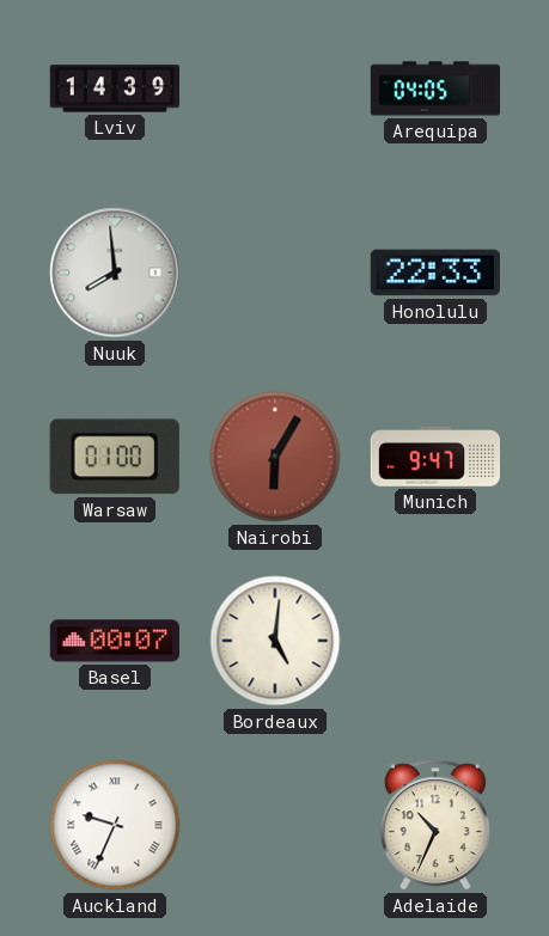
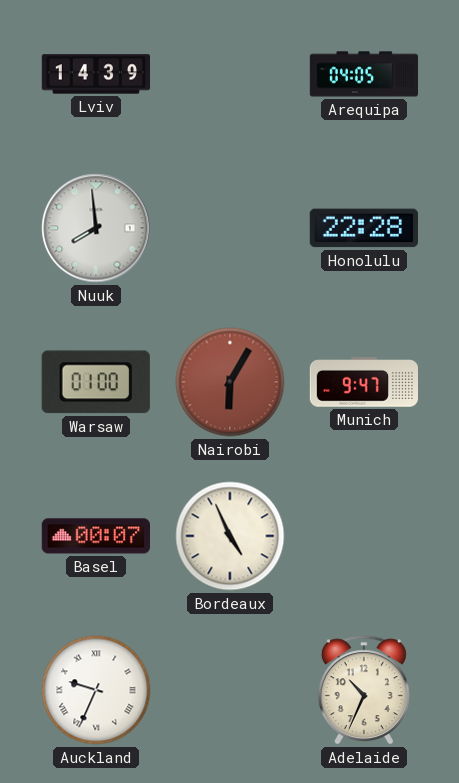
Honolulu: 22:33 -> 22:28
Bordeaux: 5:01 -> 4:56
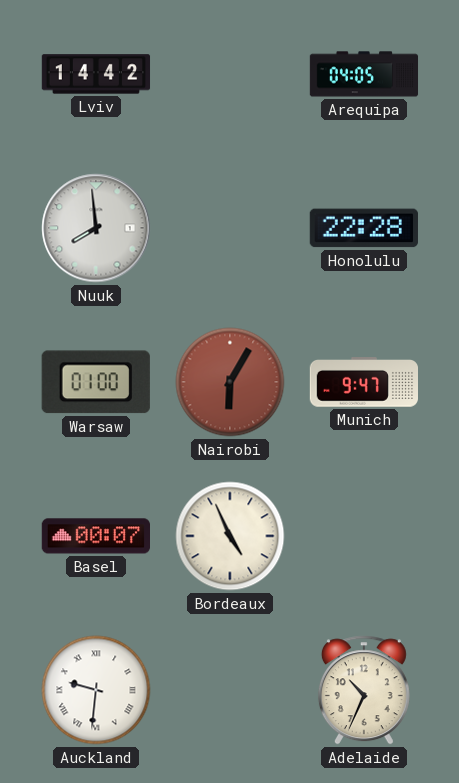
Lviv: 14:39 -> 14:42
Auckland: 9:34 -> 9:31
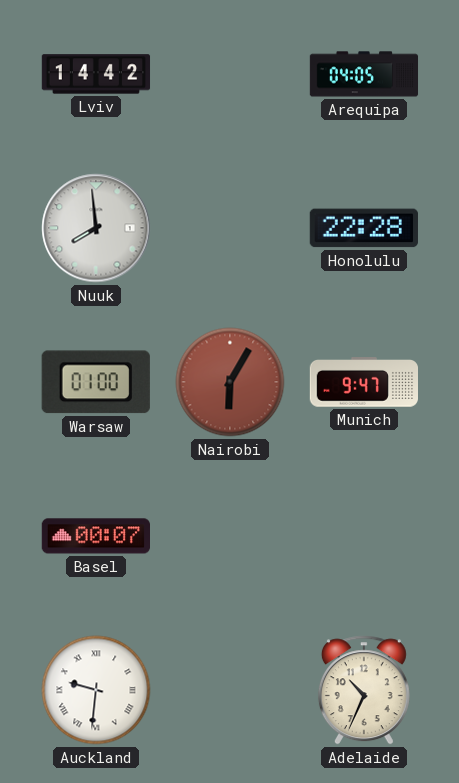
Bordeaux: 4:56 -> none
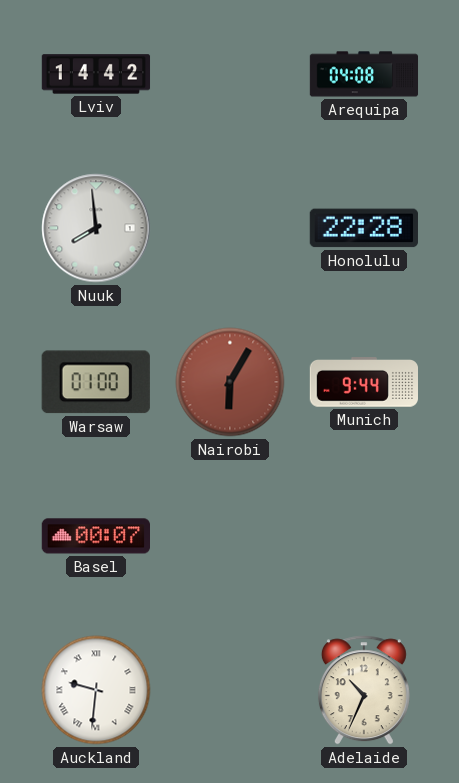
Arequipa: 04:05 -> 04:08
Munich: 9:47 -> 9:44
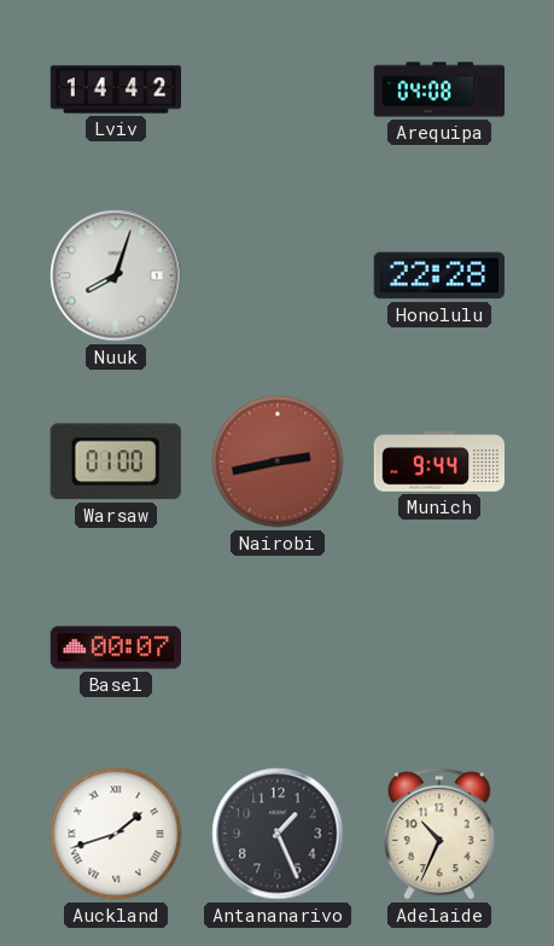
Nuuk: 7:59 -> 8:03
Nairobi: 6:05 -> 2:43
Auckland: 9:31 -> 1:42
Antananarivo: none -> 1:26
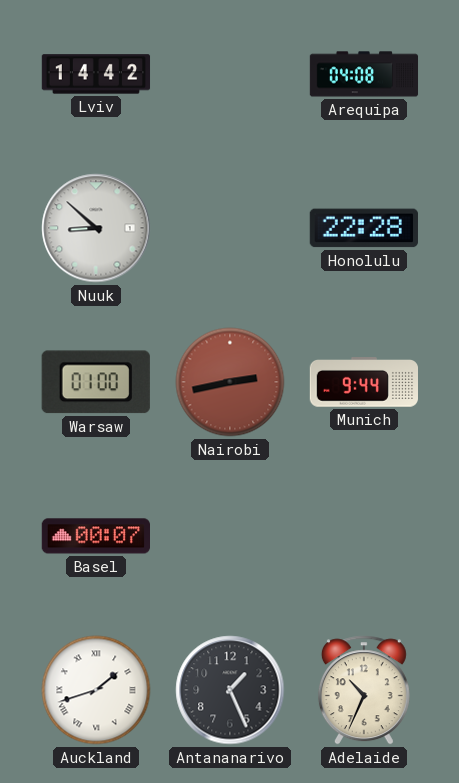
Nuuk: 8:03 -> 8:52
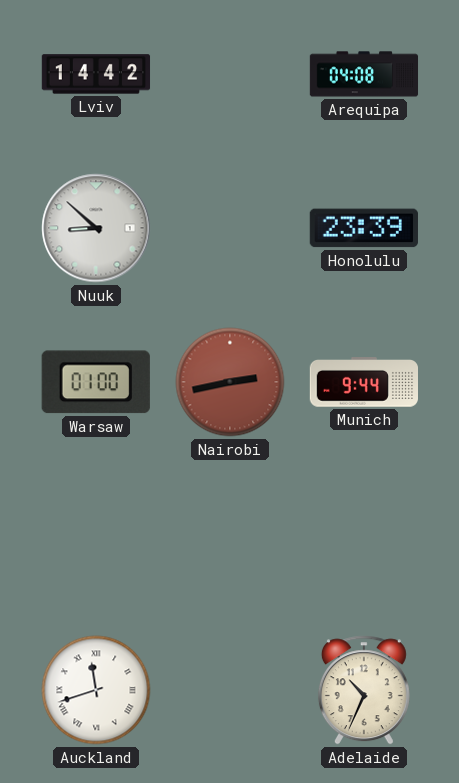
Honolulu: 22:28 -> 23:39
Basel: 00:07 -> none
Auckland: 1:42 -> 11:42
Antananarivo: 1:26 -> none
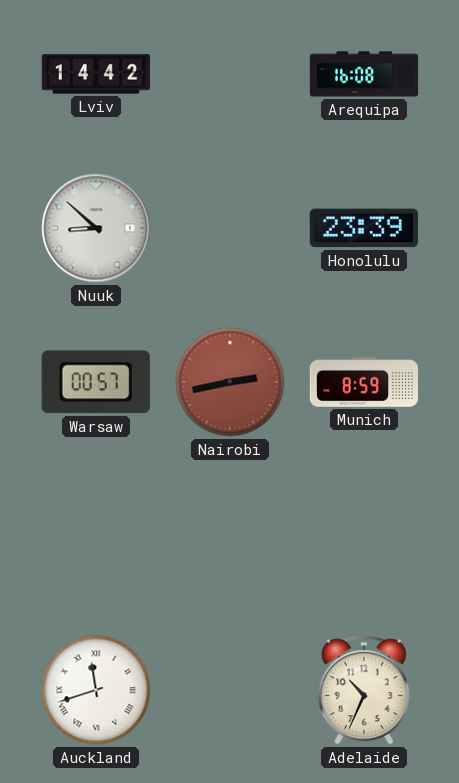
Arequipa: 04:08 -> 16:08
Warsaw: 01:00 -> 00:57
Munich: 9:44 -> 8:59
